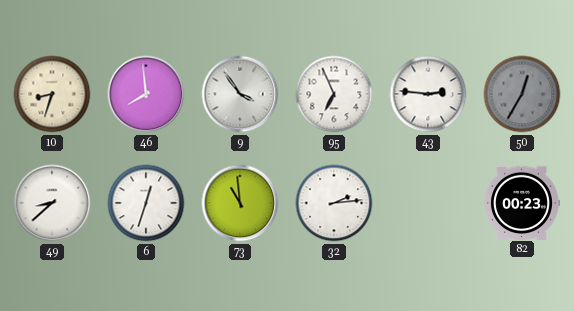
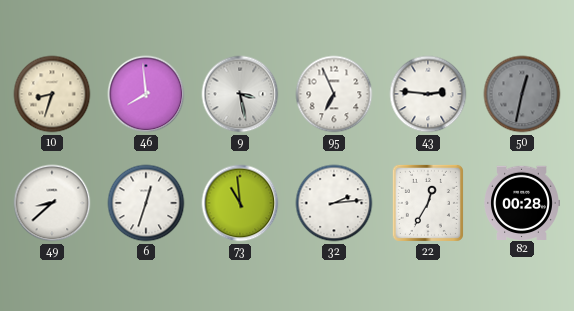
9: 3:54 -> 3:28
50: 12:35 -> 12:32
22: none -> 12:35
82: 00:23 -> 00:28
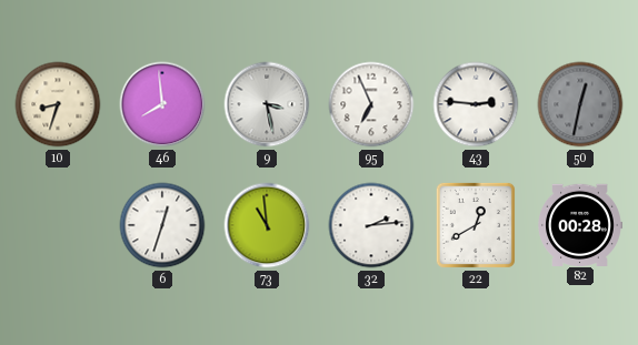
49: 8:38 -> none
22: 12:35 -> 12:40
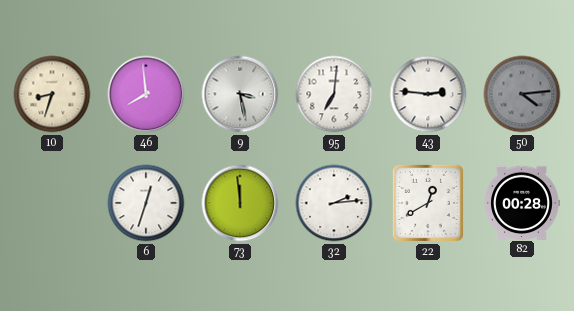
95: 6:56 -> 7:01
50: 12:32 -> 4:14
73: 10:59 -> 11:59
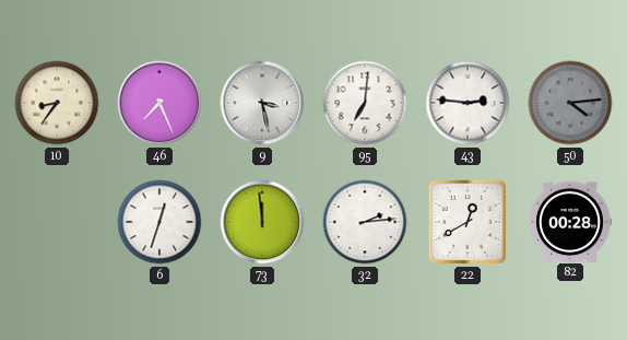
10: 8:33 -> 8:36
46: 7:59 -> 7:26
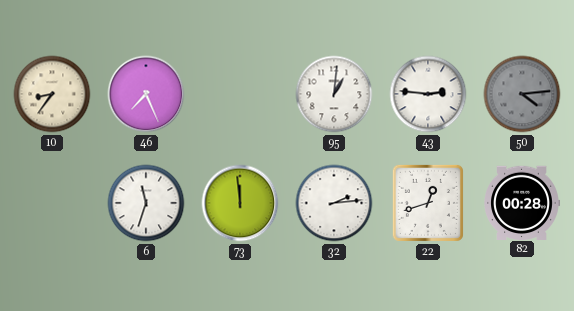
9: 3:28 -> none
95: 7:01 -> 1:01
6: 12:33 -> 11:33
22: 12:40 -> 12:42
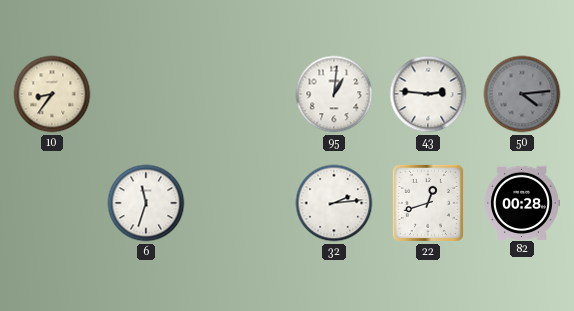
46: 7:26 -> none
73: 11:59 -> none
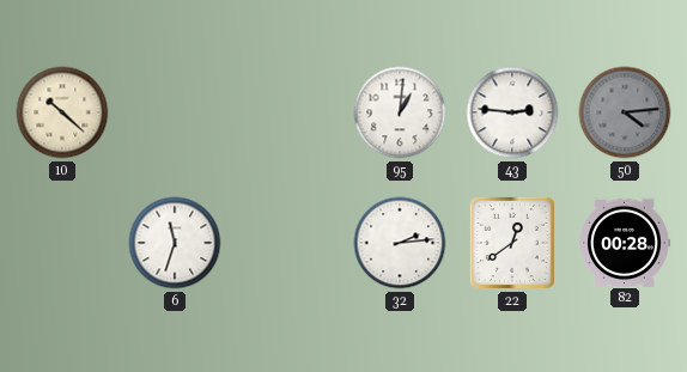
10: 8:36 -> 10:22
22: 12:42 -> 12:39
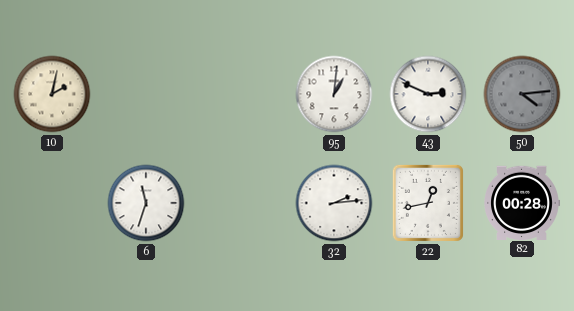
10: 10:22 -> 2:02
43: 2:46 -> 2:49
22: 12:39 -> 12:43
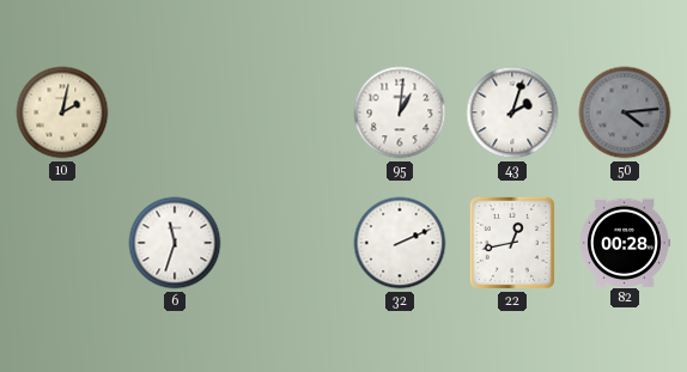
43: 2:49 -> 2:03
32: 2:14 -> 2:11
